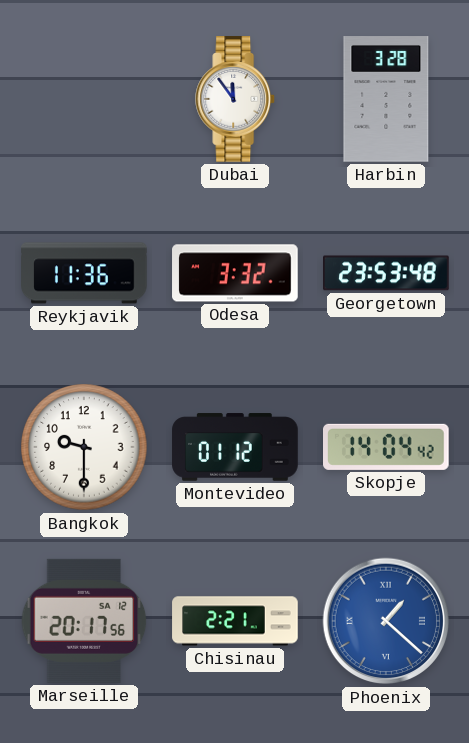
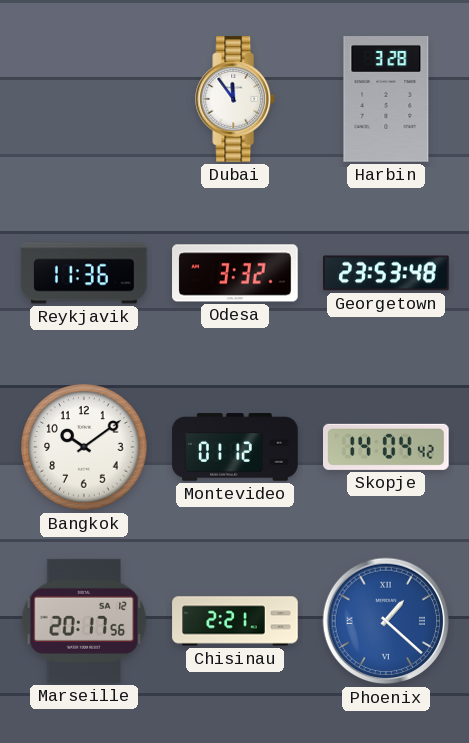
Bangkok: 9:30 -> 10:09
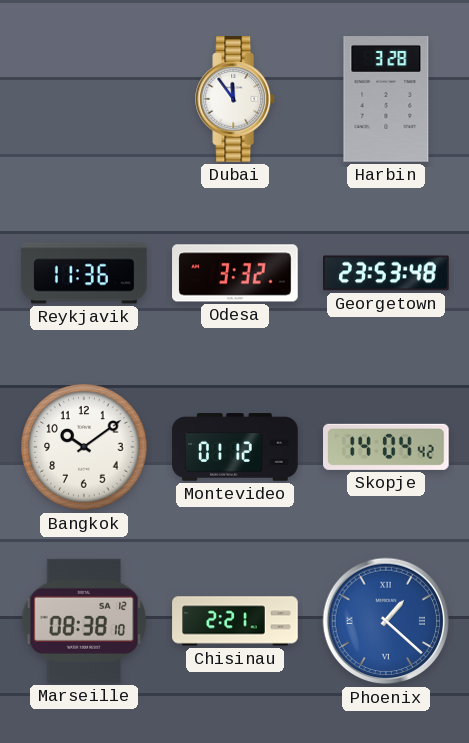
Marseille: 20:17 -> 08:38
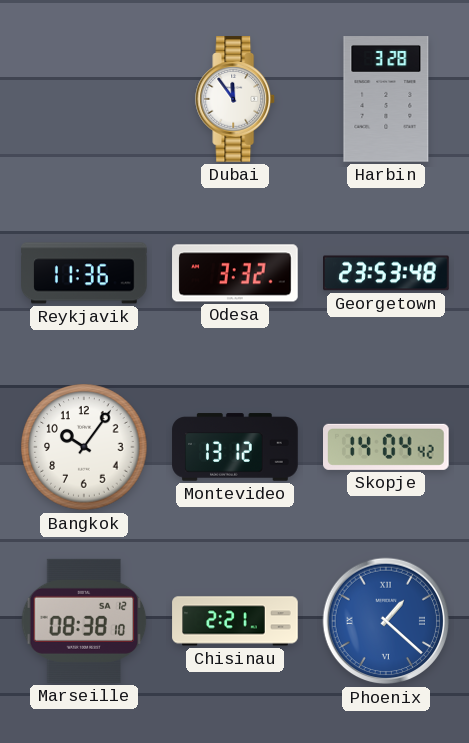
Bangkok: 10:09 -> 10:06
Montevideo: 01:12 -> 13:12
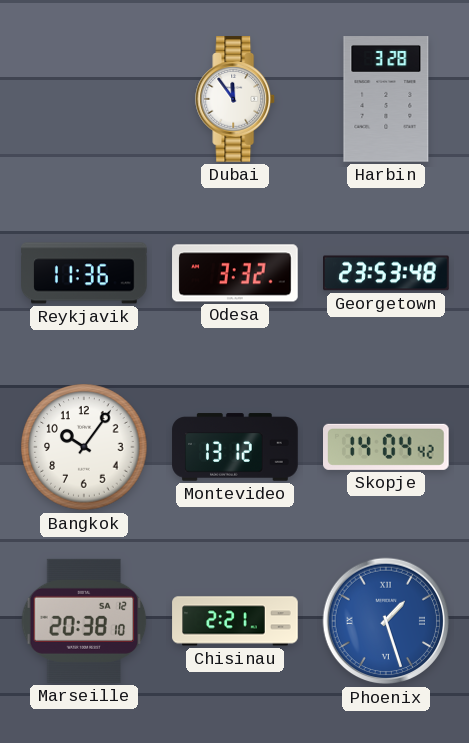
Marseille: 08:38 -> 20:38
Phoenix: 1:22 -> 1:27
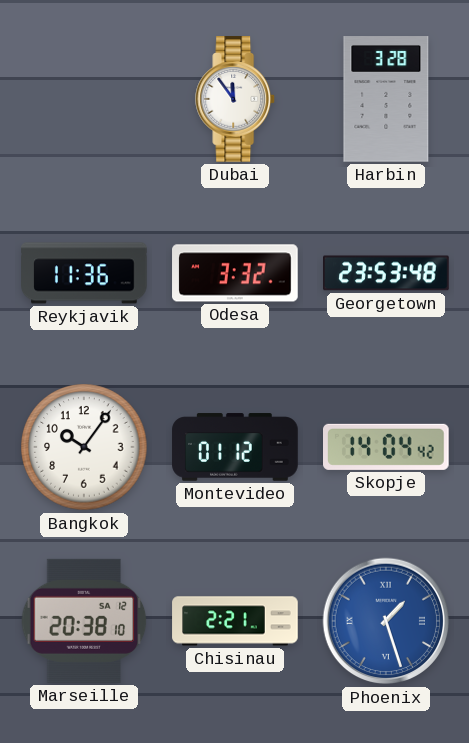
Montevideo: 13:12 -> 01:12
